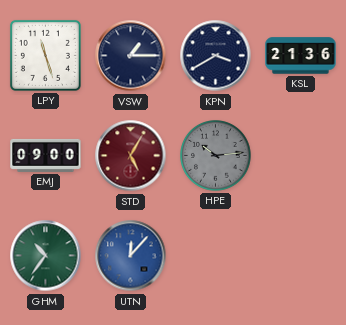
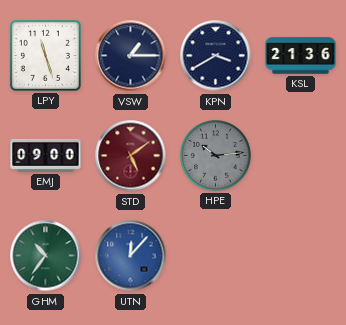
STD: 5:05 -> 5:09
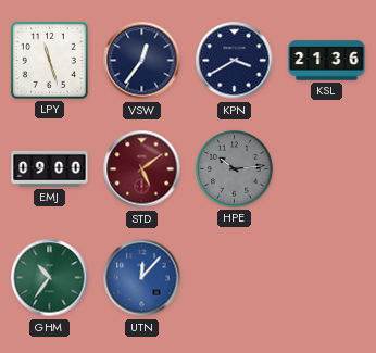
VSW: 1:15 -> 12:36
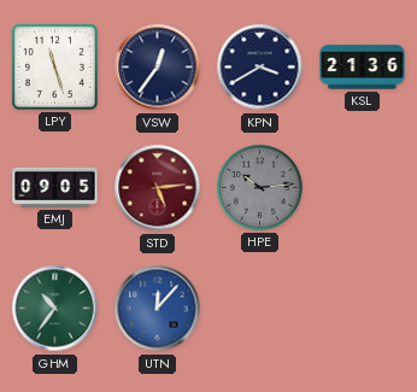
EMJ: 09:00 -> 09:05
STD: 5:09 -> 5:14
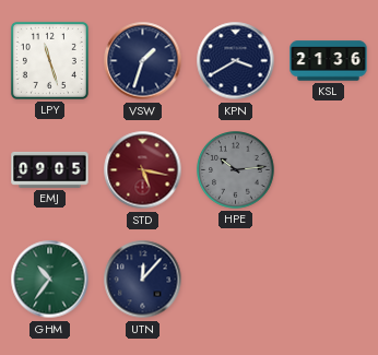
VSW: 12:36 -> 1:33
STD: 5:14 -> 5:17
UTN dial: blue -> navy
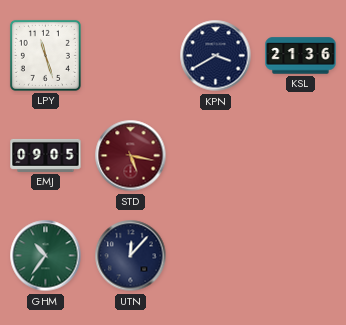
VSW: 1:33 -> none
HPE: 10:14 -> none
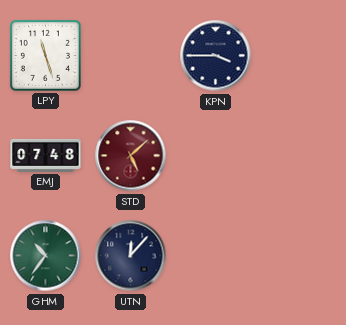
KPN: 3:40 -> 3:45
KSL: 21:36 -> none
EMJ: 09:05 -> 07:48
STD: 5:17 -> 5:08
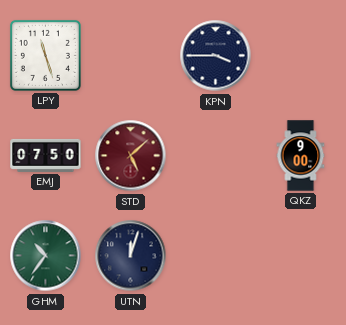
EMJ: 07:48 -> 07:50
QKZ: none -> 9:00
UTN: 12:07 -> 12:03
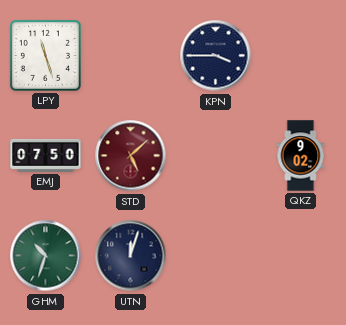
QKZ: 9:00 -> 9:02
GHM: 10:36 -> 10:33
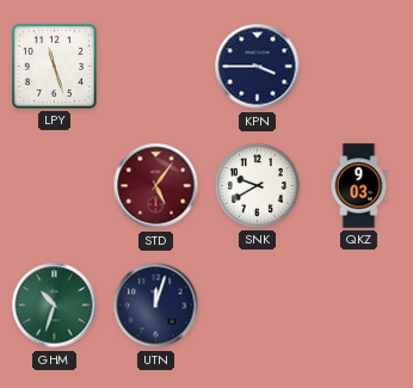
EMJ: 07:50 -> none
STD: 5:08 -> 5:06
SNK: none -> 9:40
QKZ: 9:02 -> 9:03
